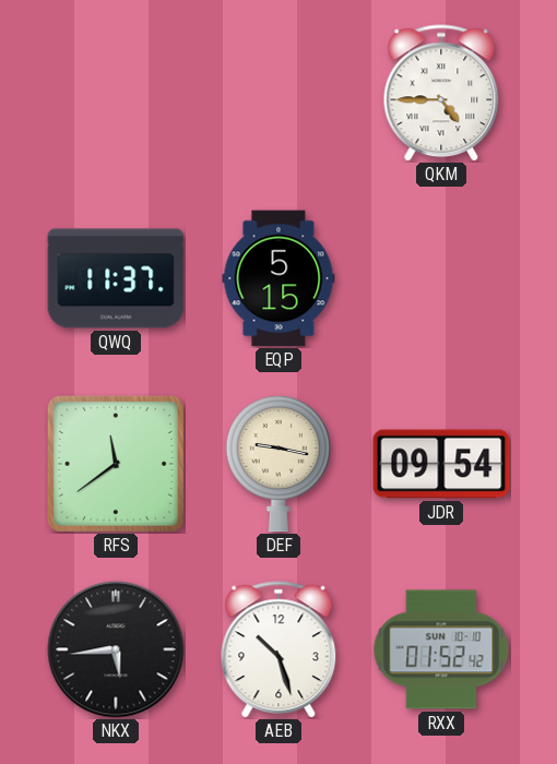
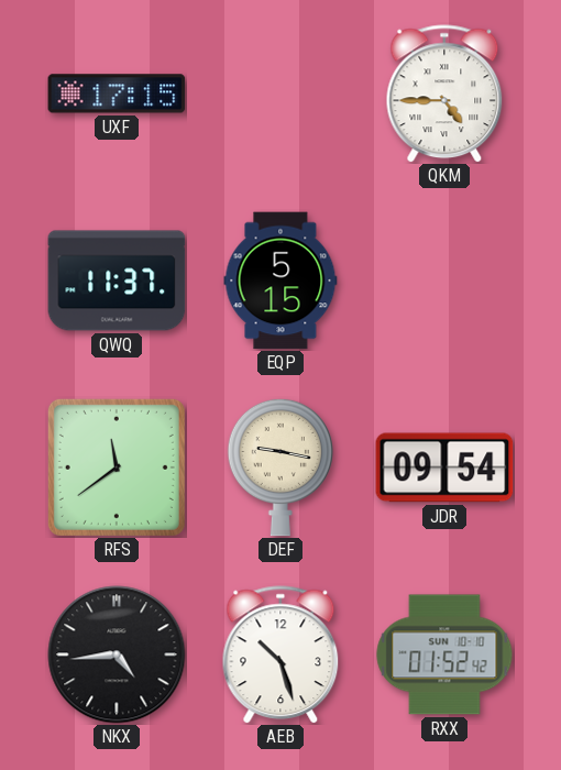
UXF: none -> 17:15
NKX: 5:44 -> 4:44
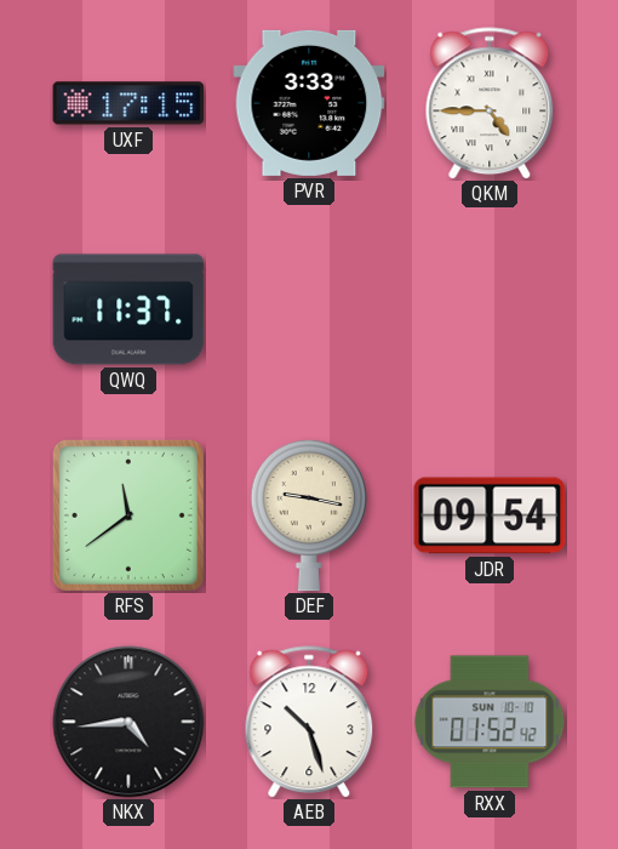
PVR: none -> 3:33
EQP: 5:15 -> none
